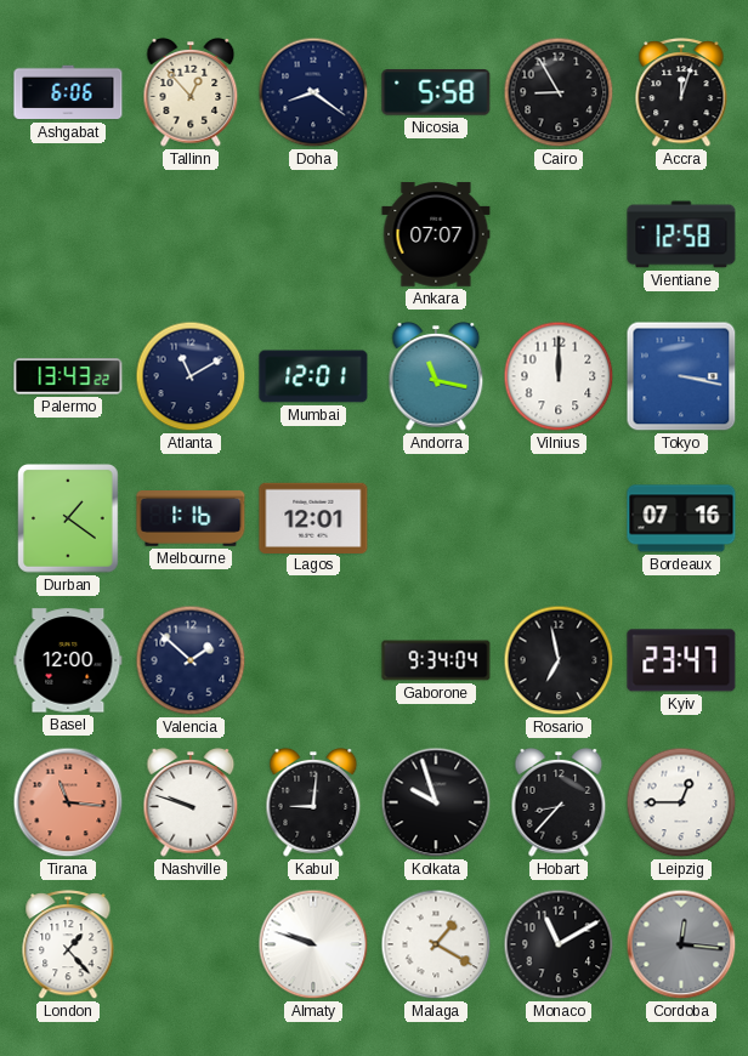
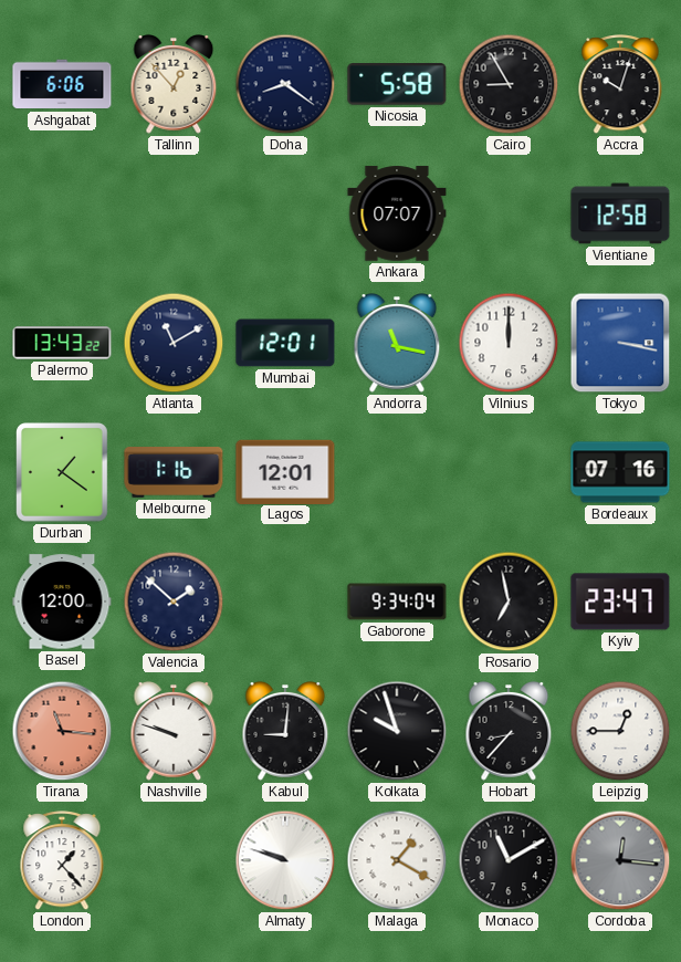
Accra: 12:03 -> 10:03
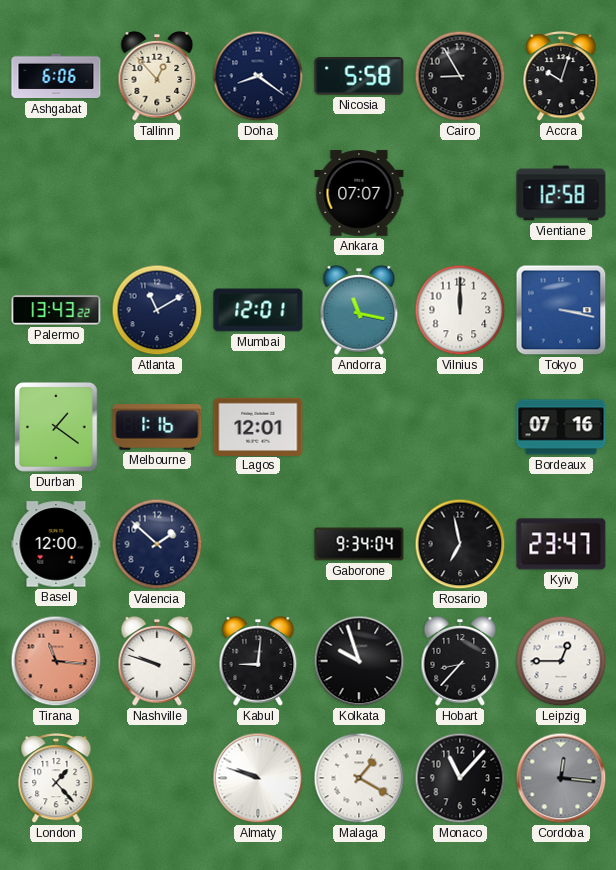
Monaco: 11:10 -> 11:07
